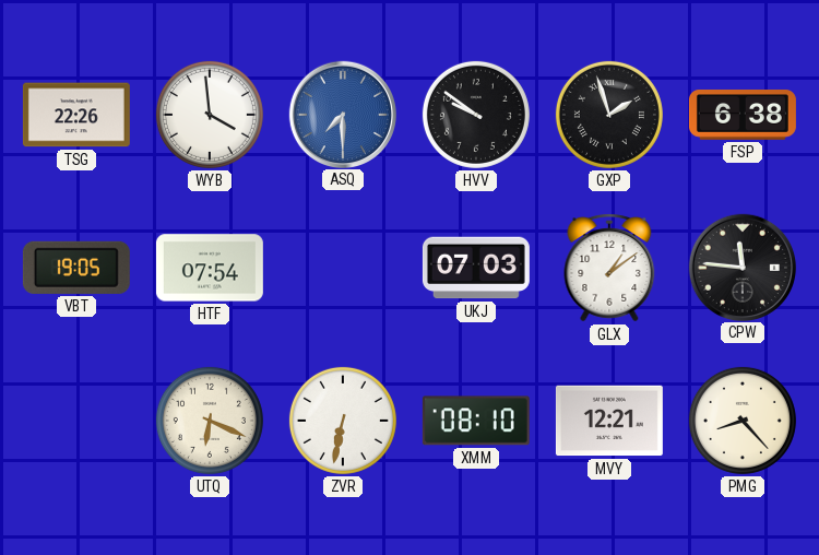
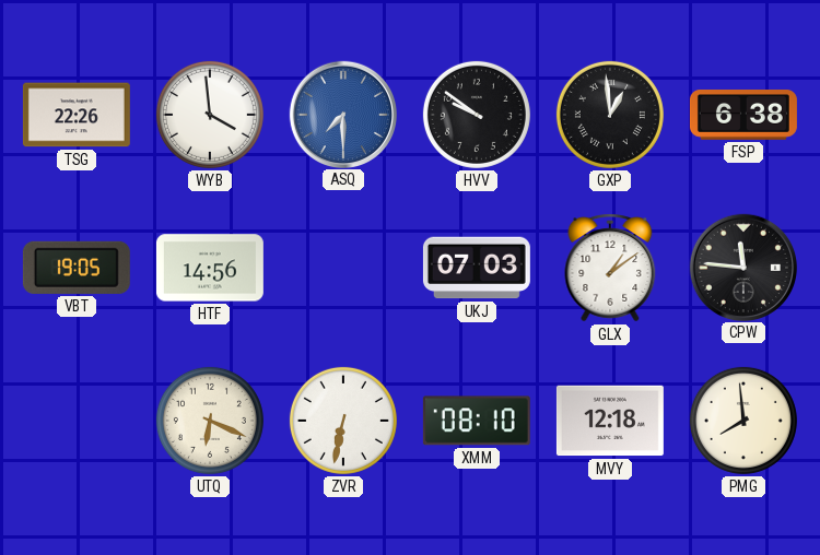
GXP: 1:57 -> 12:59
HTF: 07:54 -> 14:56
MVY: 12:21 -> 12:18
PMG: 8:23 -> 7:59
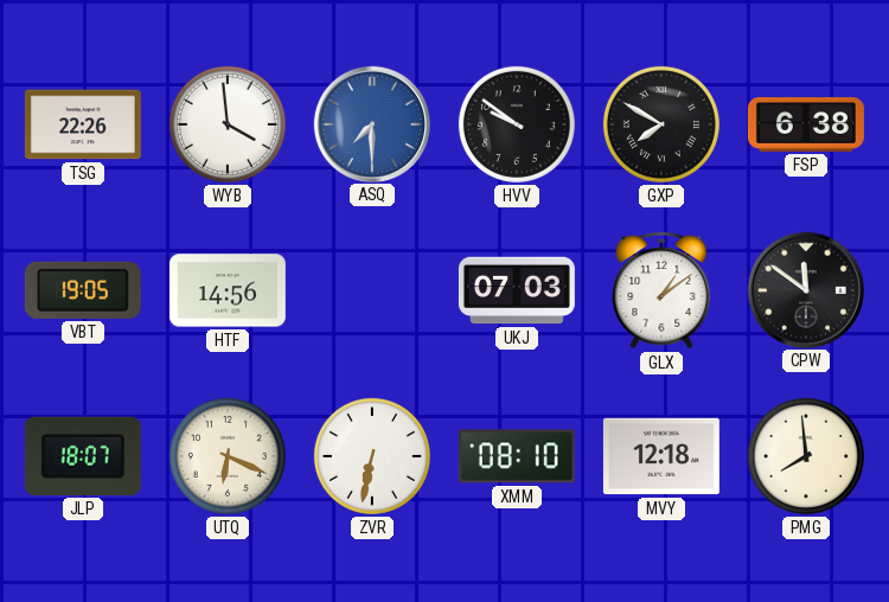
GXP: 12:59 -> 7:50
CPW: 11:46 -> 11:51
JLP: none -> 18:07
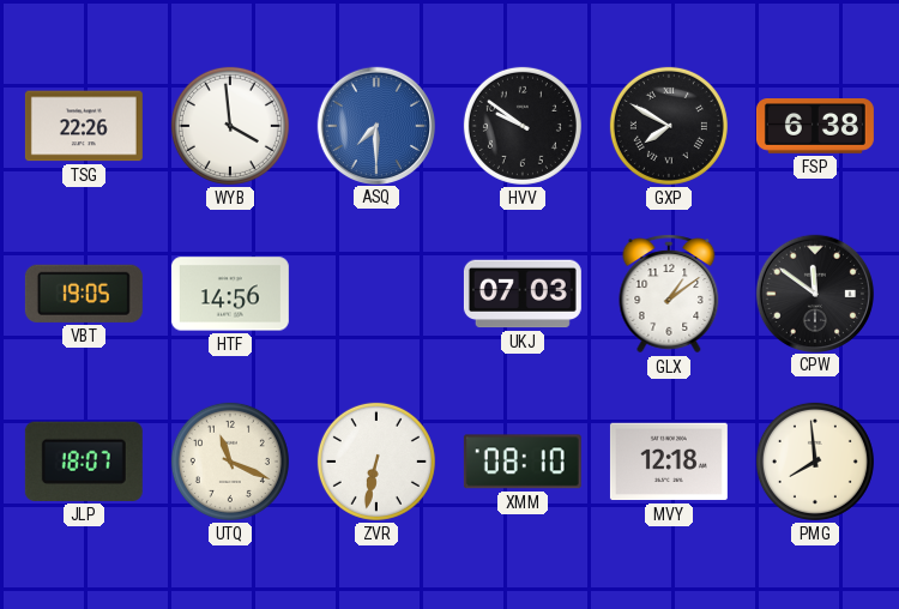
UTQ: 6:19 -> 11:19
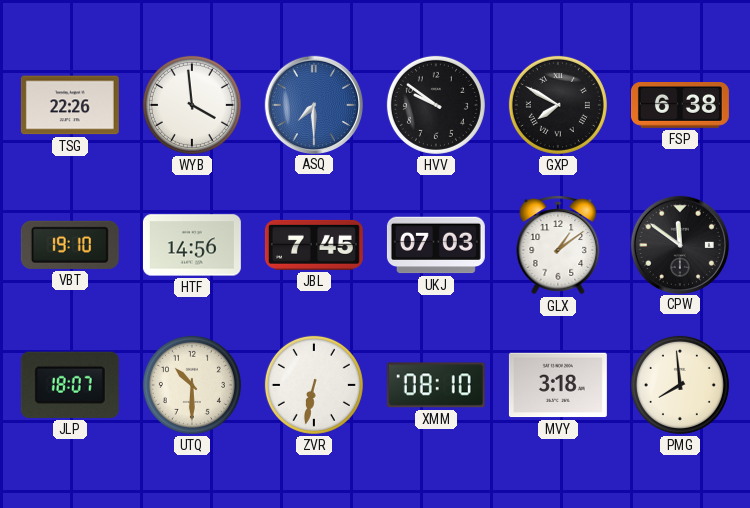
VBT: 19:05 -> 19:10
JBL: none -> 7:45
UTQ: 11:19 -> 10:30
MVY: 12:18 -> 3:18
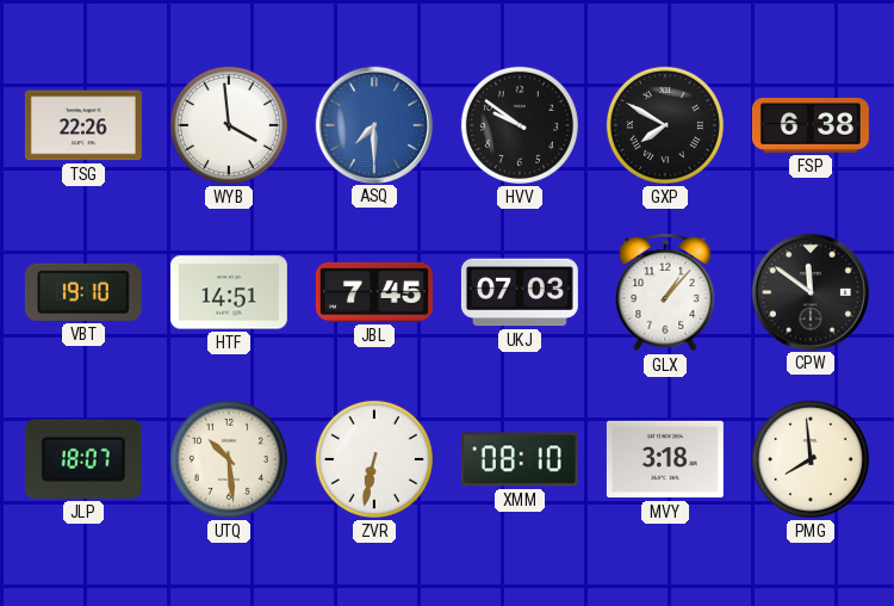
HTF: 14:56 -> 14:51
GLX: 1:09 -> 1:07
UTQ: 10:30 -> 10:29
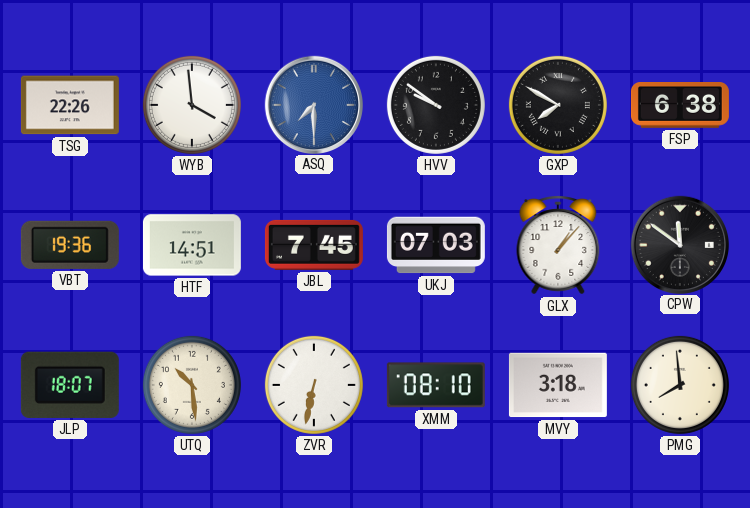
VBT: 19:10 -> 19:36
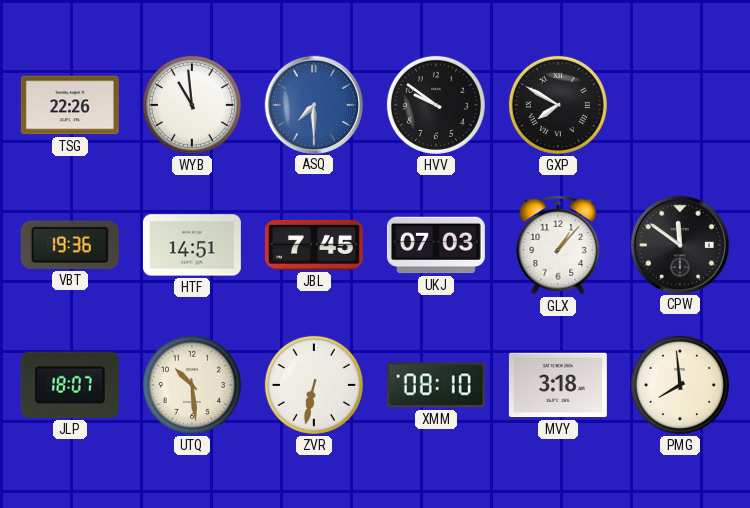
WYB: 3:59 -> 10:59
FSP: 6:38 -> none
